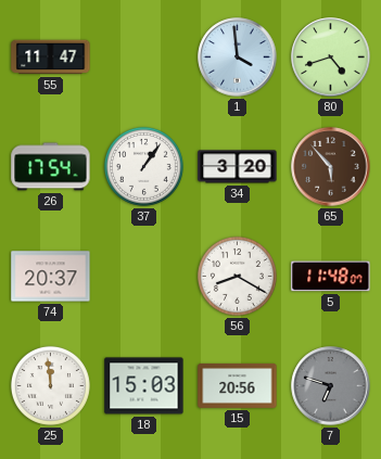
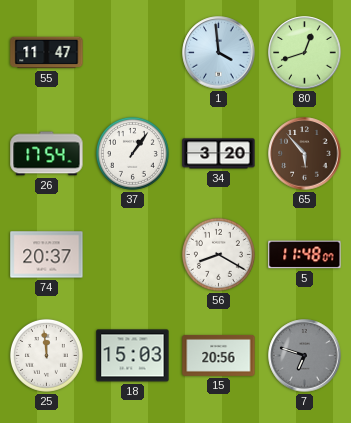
80: 4:42 -> 12:42
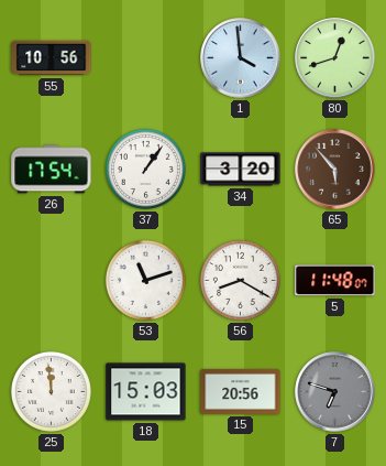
55: 11:47 -> 10:56
74: 20:37 -> none
53: none -> 11:12
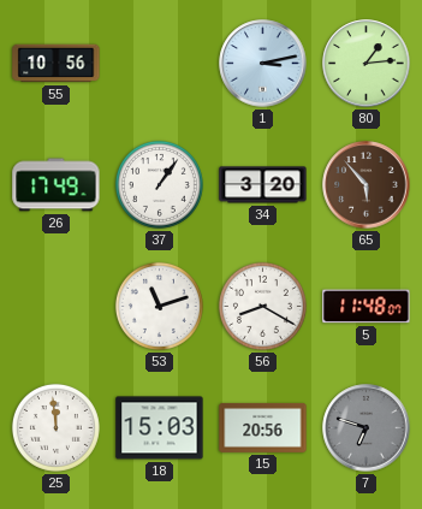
1: 3:59 -> 3:13
80: 12:42 -> 1:14
26: 17:54 -> 17:49
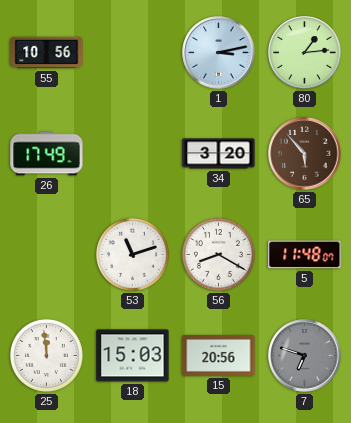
37: 1:06 -> none
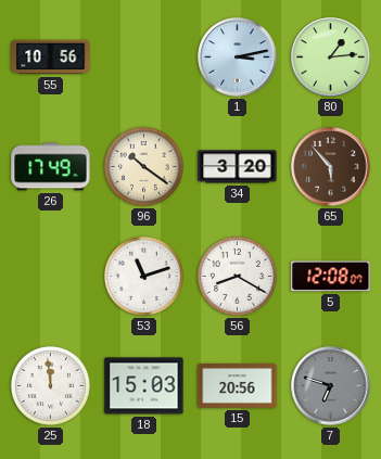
96: none -> 10:21
5: 11:48 -> 12:08
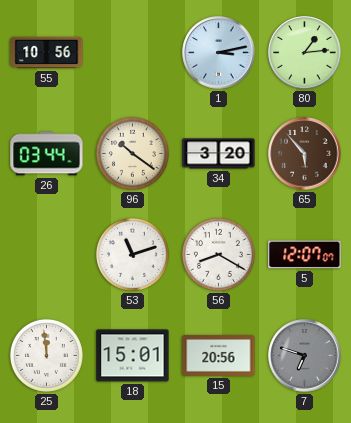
26: 17:49 -> 03:44
5: 12:08 -> 12:07
18: 15:03 -> 15:01
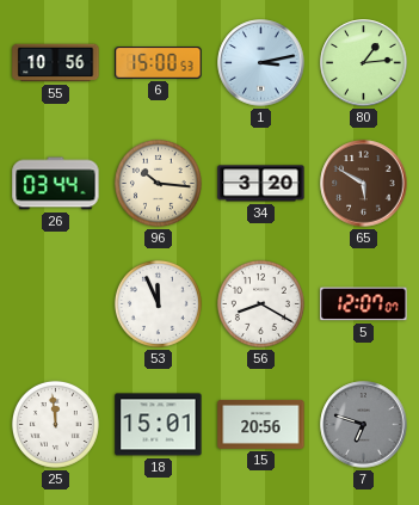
6: none -> 15:00
96: 10:21 -> 10:16
65: 5:53 -> 5:50
53: 11:12 -> 11:56
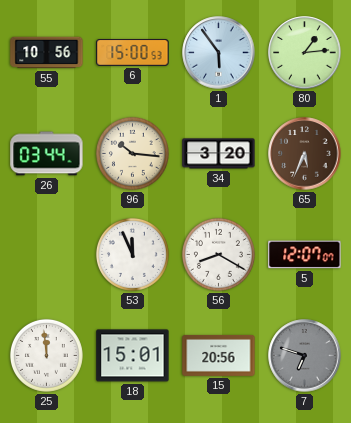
1: 3:13 -> 5:54
65: 5:50 -> 5:34
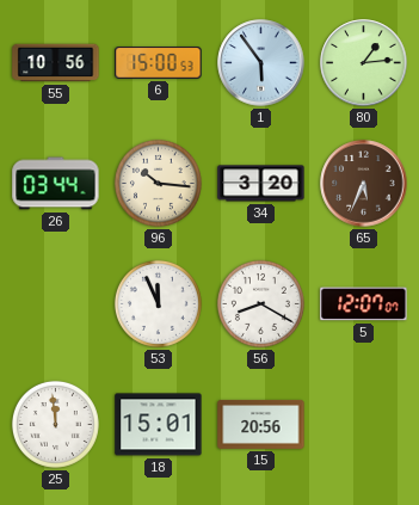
7: 6:48 -> none
